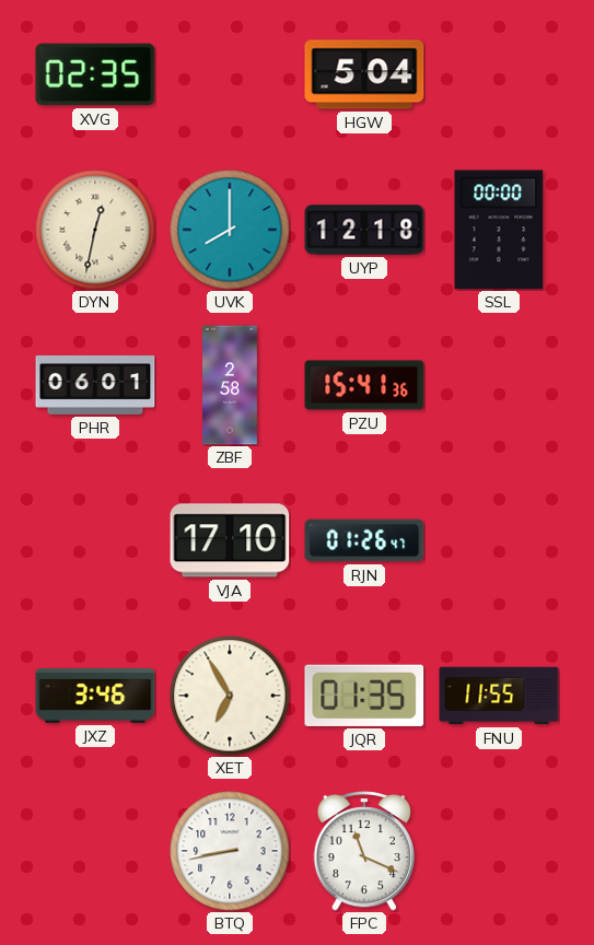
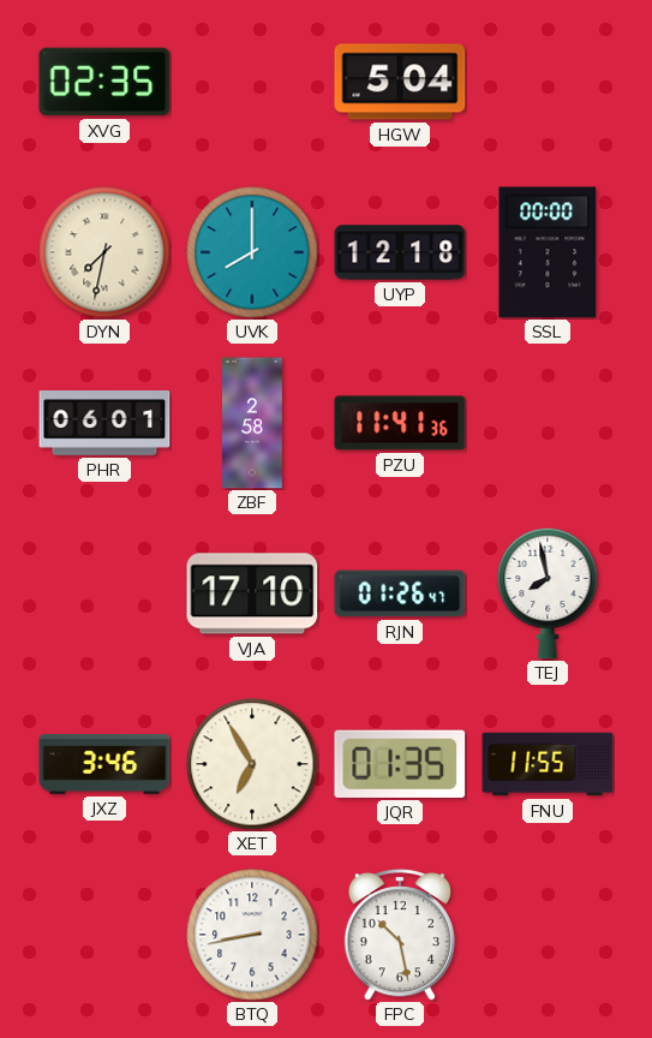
DYN: 12:32 -> 7:32
PZU: 15:41 -> 11:41
TEJ: none -> 7:58
FPC: 11:19 -> 10:28
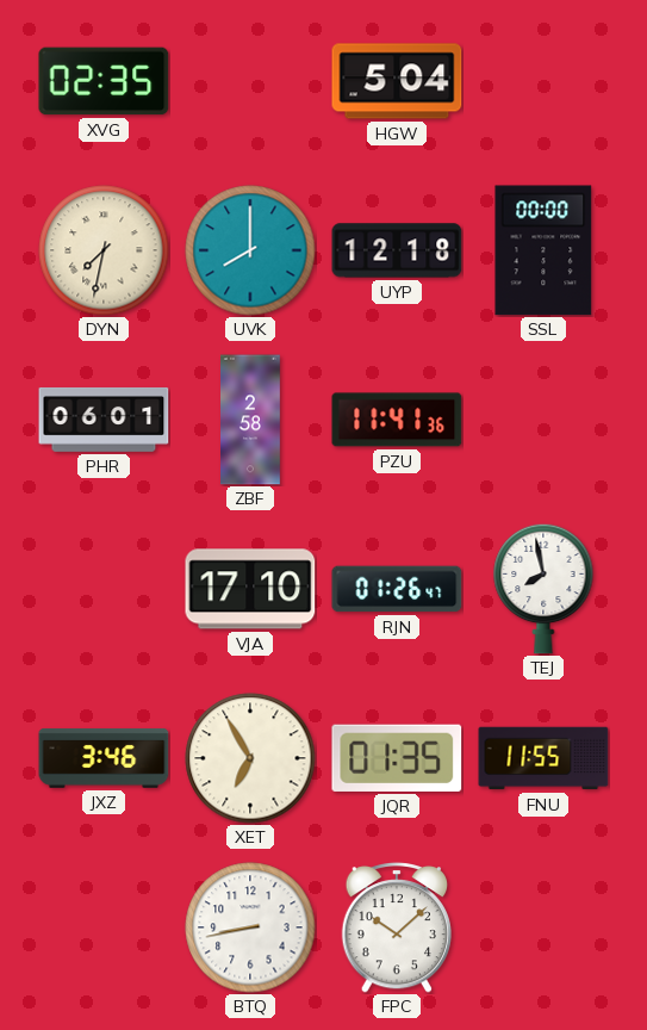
FPC: 10:28 -> 10:08
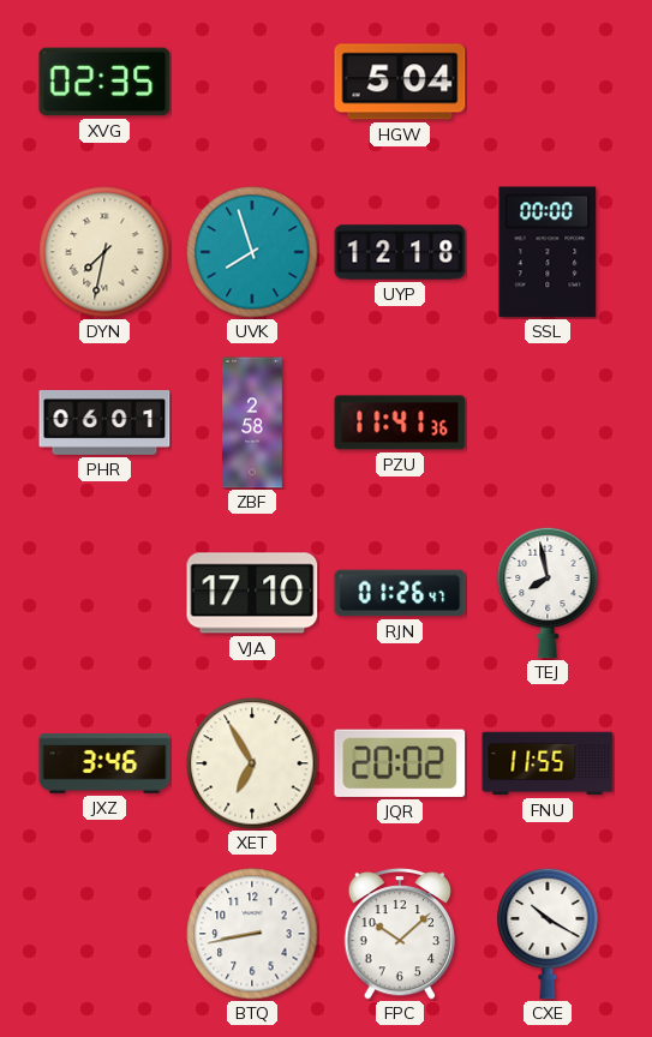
UVK: 8:00 -> 7:57
JQR: 01:35 -> 20:02
CXE: none -> 10:20
